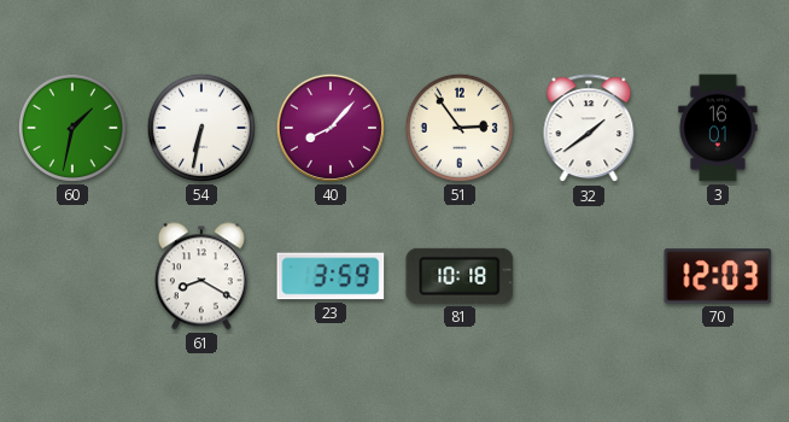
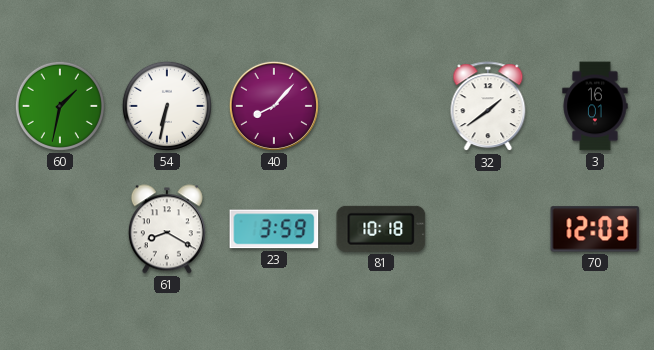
51: 2:54 -> none
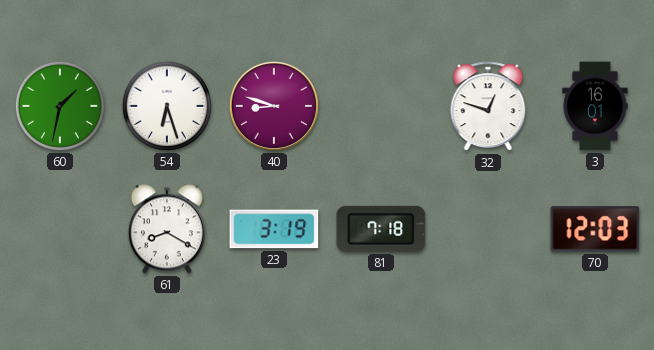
54: 6:32 -> 6:27
40: 8:07 -> 8:48
32: 1:39 -> 12:48
23: 3:59 -> 3:19
81: 10:18 -> 7:18
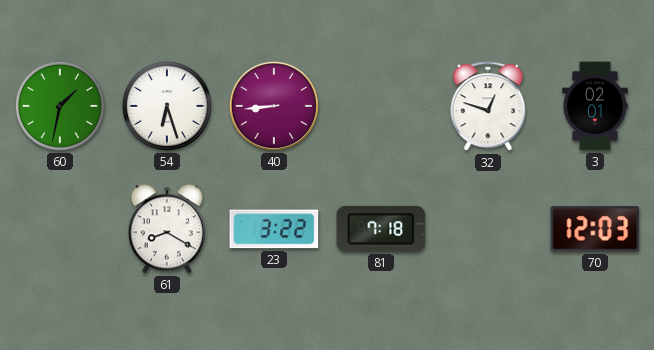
40: 8:48 -> 8:44
3: 16:01 -> 02:01
23: 3:19 -> 3:22
